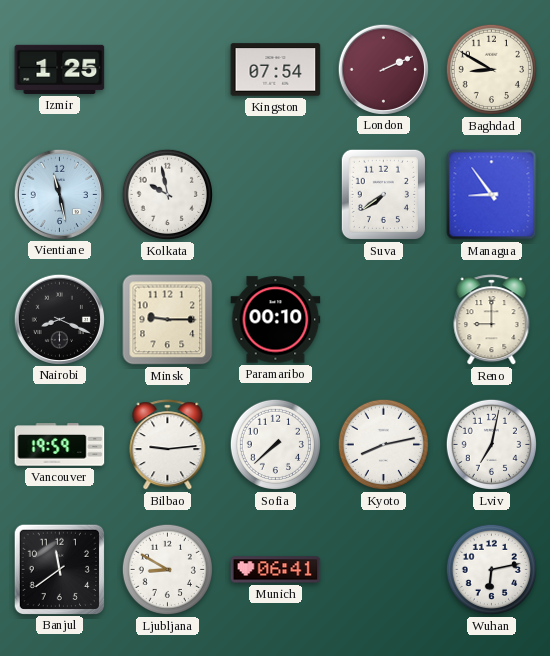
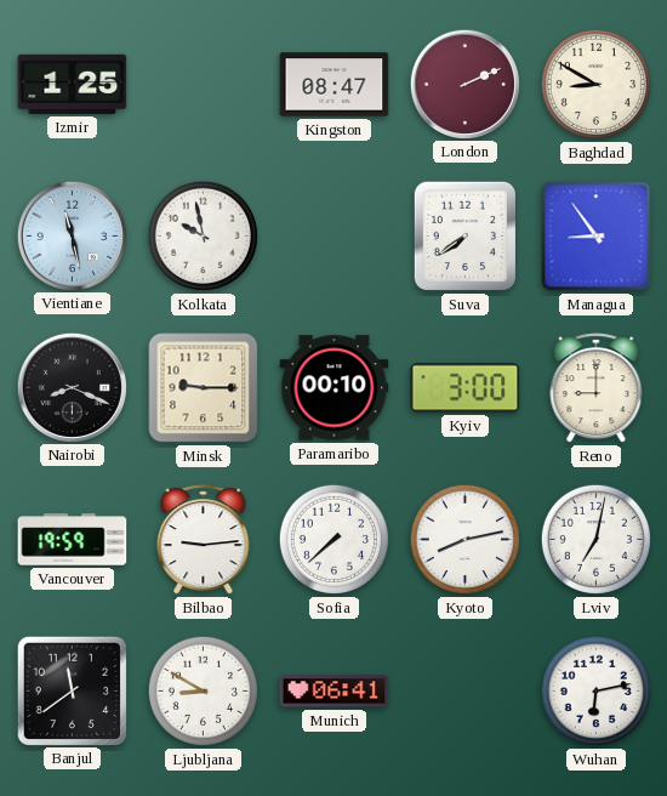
Kingston: 07:54 -> 08:47
Kyiv: none -> 3:00
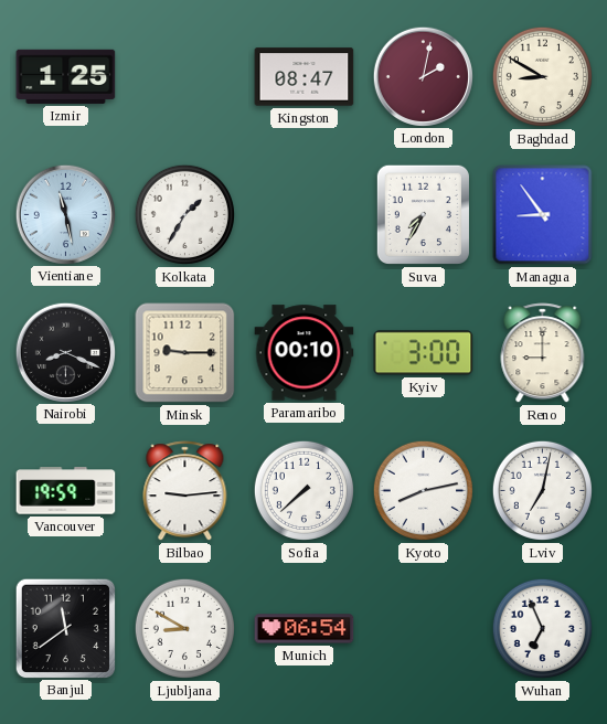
London: 2:11 -> 2:02
Kolkata: 9:58 -> 1:35
Suva: 7:39 -> 7:35
Munich: 06:41 -> 06:54
Wuhan: 6:13 -> 6:56
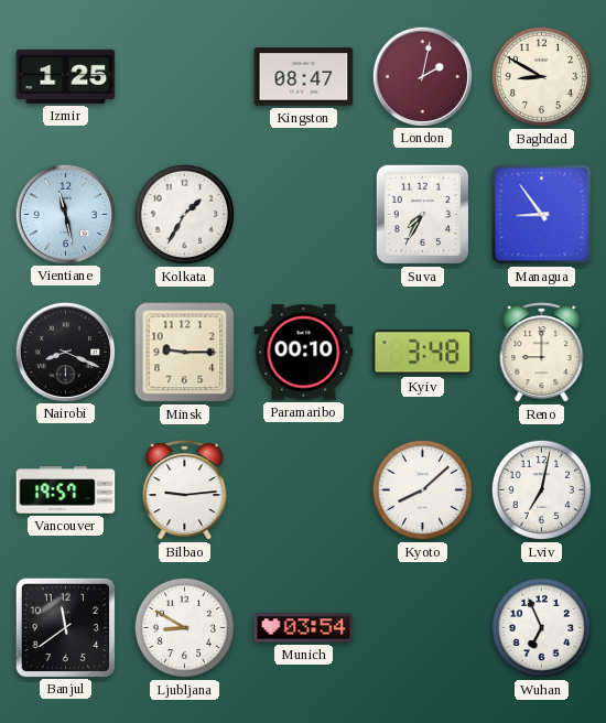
Kyiv: 3:00 -> 3:48
Vancouver: 19:59 -> 19:57
Sofia: 7:38 -> none
Kyoto: 8:13 -> 8:08
Munich: 06:54 -> 03:54
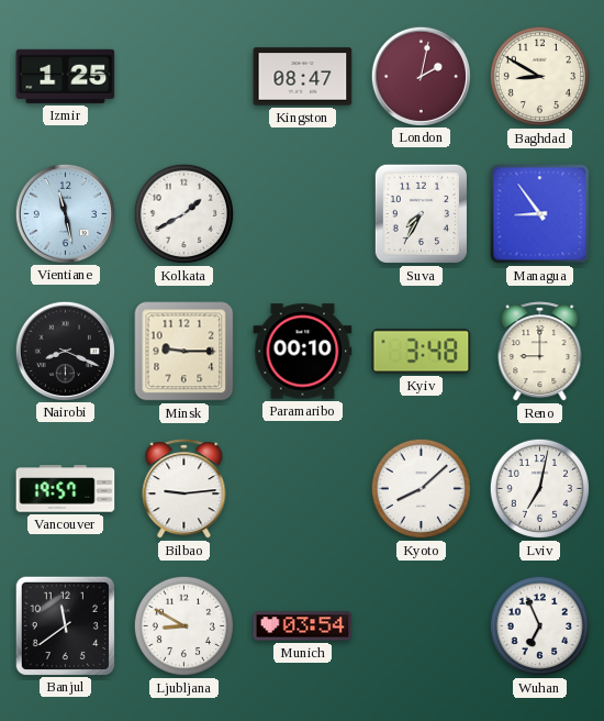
Kolkata: 1:35 -> 1:40
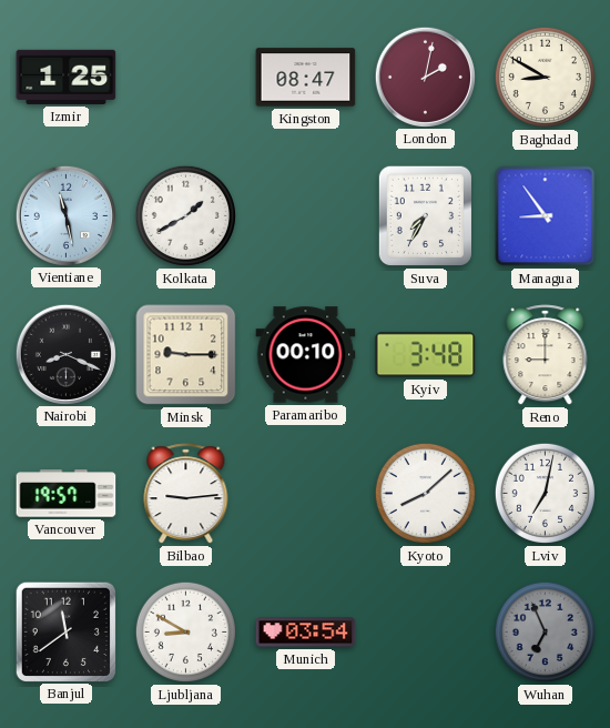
Wuhan dial: white -> grey
